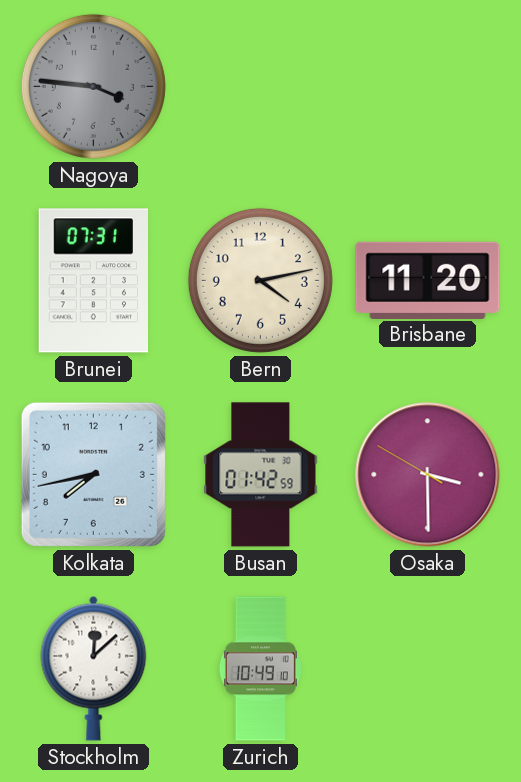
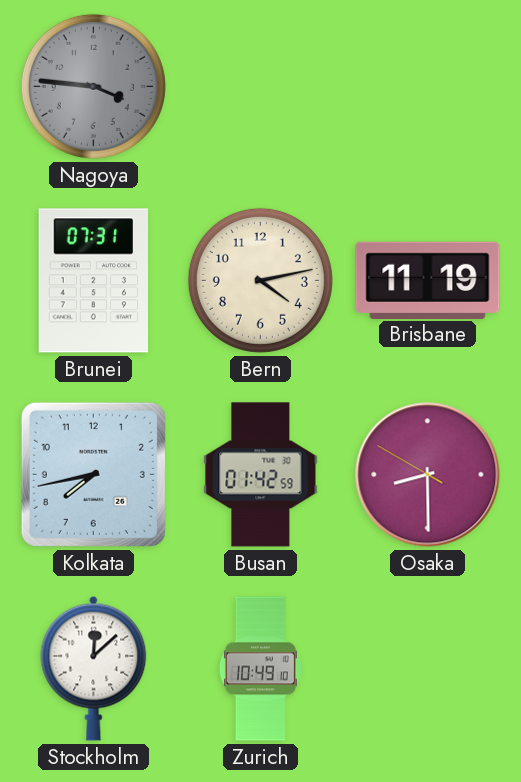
Brisbane: 11:20 -> 11:19
Osaka: 3:29 -> 8:29
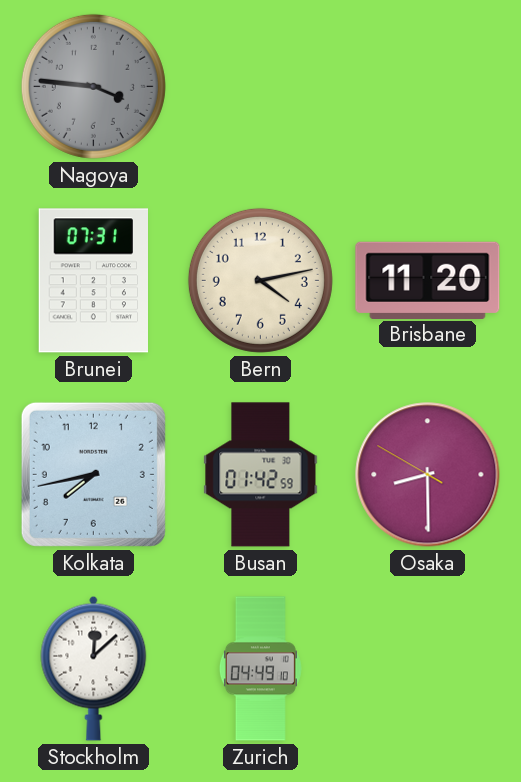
Brisbane: 11:19 -> 11:20
Zurich: 10:49 -> 04:49
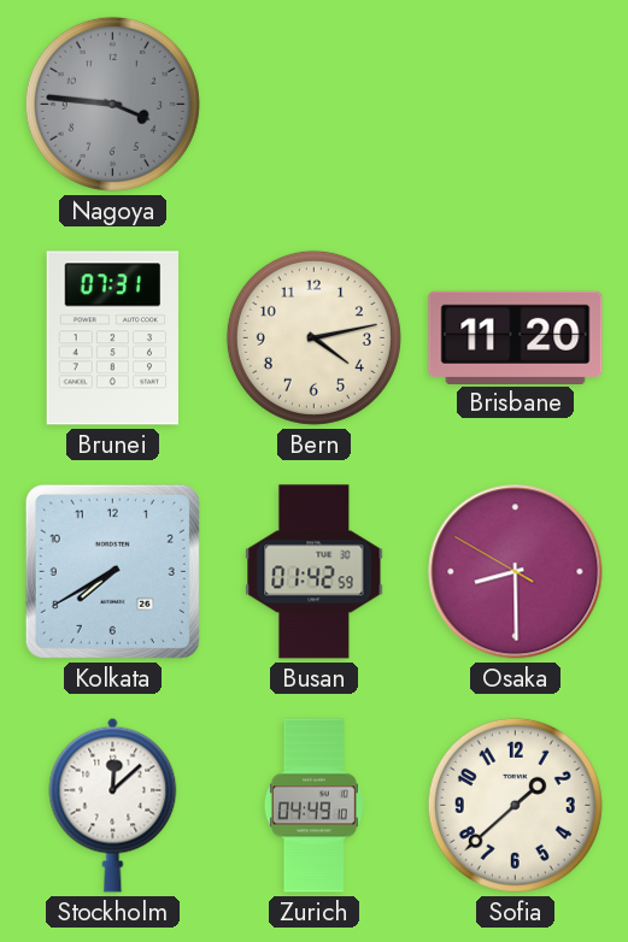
Kolkata: 7:43 -> 7:40
Sofia: none -> 1:38
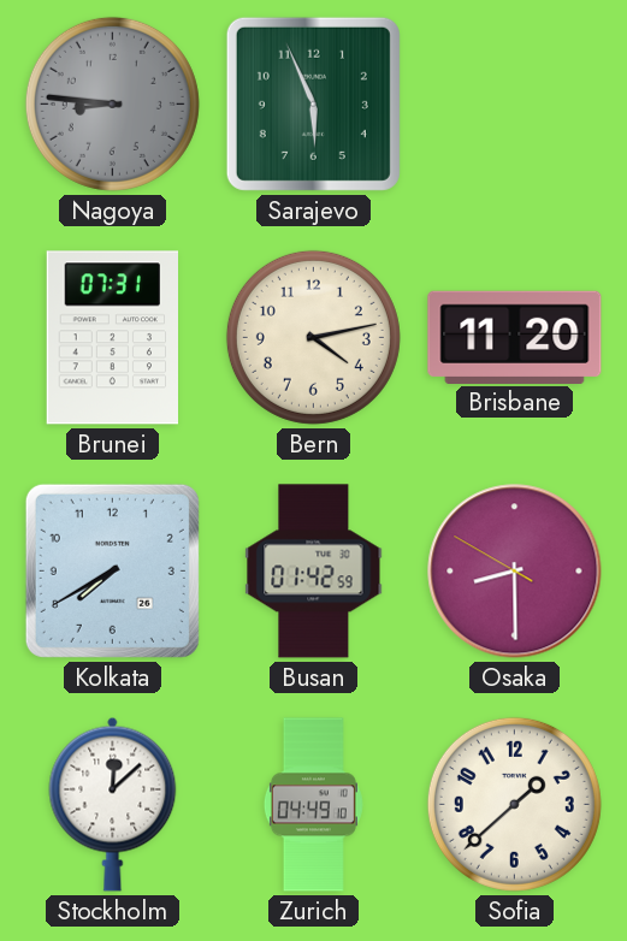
Nagoya: 3:46 -> 8:46
Sarajevo: none -> 5:56
